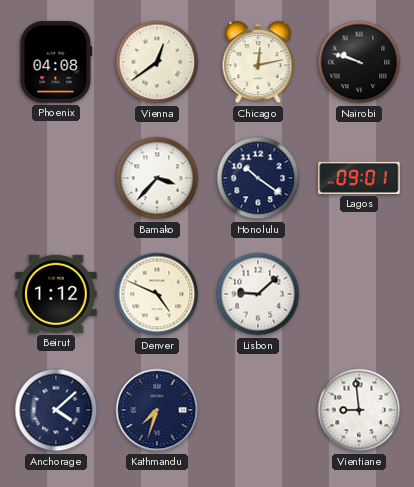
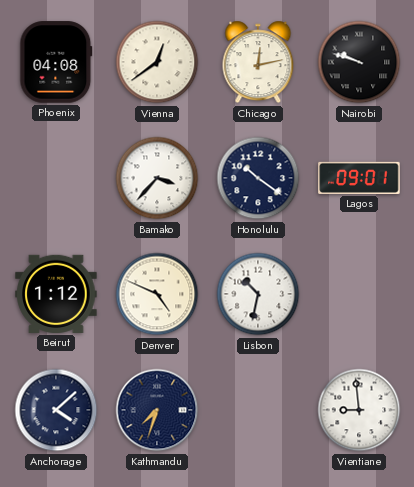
Lisbon: 9:08 -> 10:32
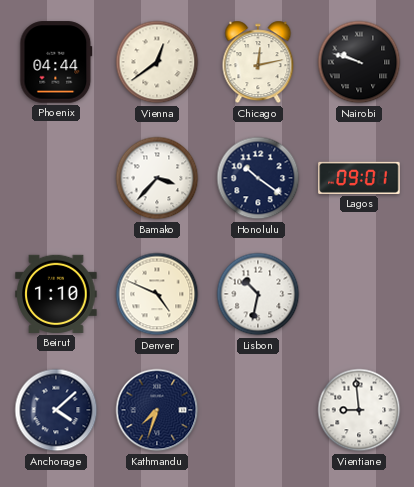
Phoenix: 04:08 -> 04:44
Beirut: 1:12 -> 1:10
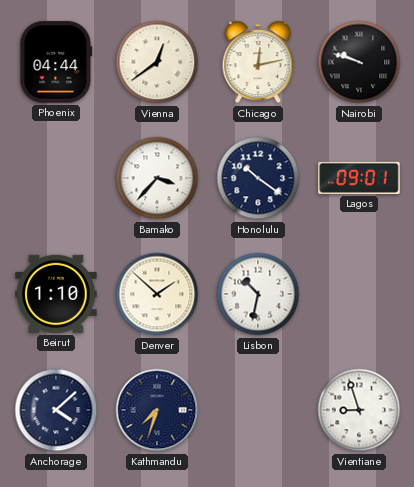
Denver: 4:49 -> 1:52
Vientiane: 8:59 -> 8:57
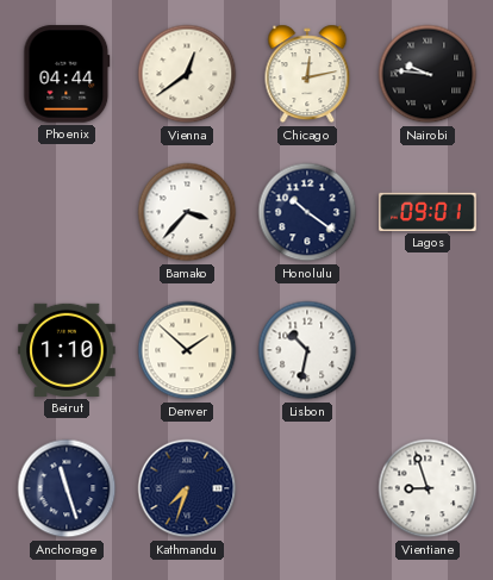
Nairobi: 9:48 -> 9:46
Anchorage: 4:08 -> 11:27
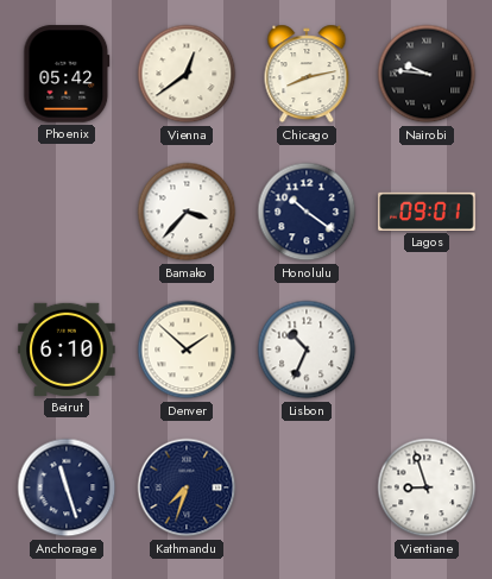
Phoenix: 04:44 -> 05:42
Chicago: 12:13 -> 8:13
Beirut: 1:10 -> 6:10
Lisbon: 10:32 -> 10:34
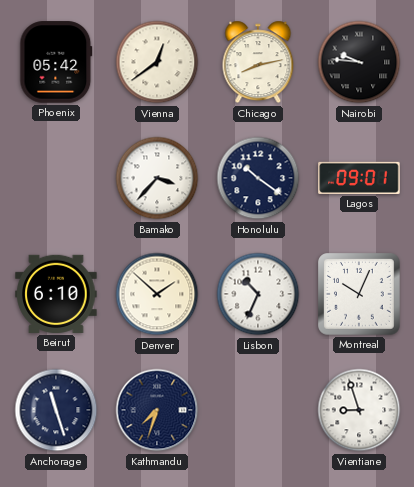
Montreal: none -> 10:04
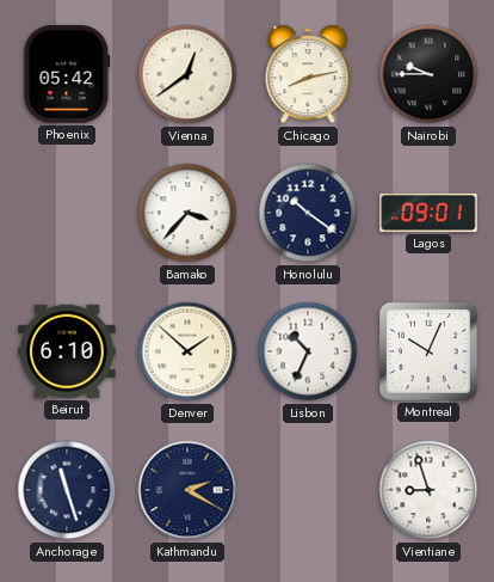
Nairobi: 9:46 -> 9:45
Kathmandu: 7:33 -> 2:20
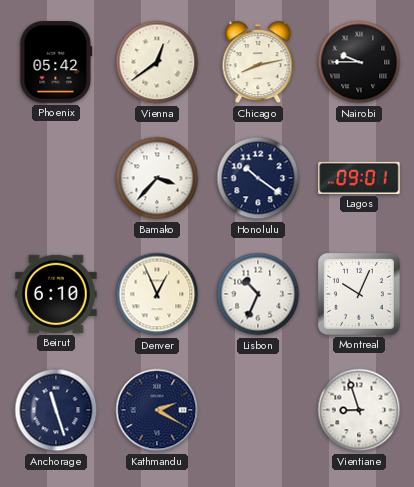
Denver: 1:52 -> 12:56
